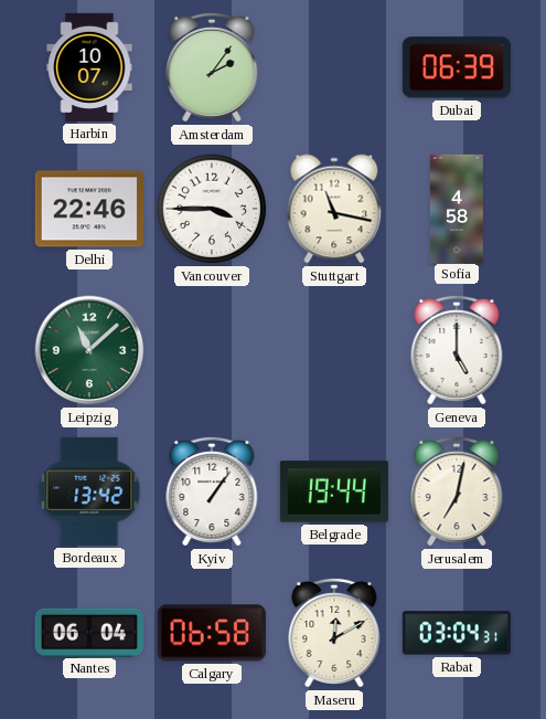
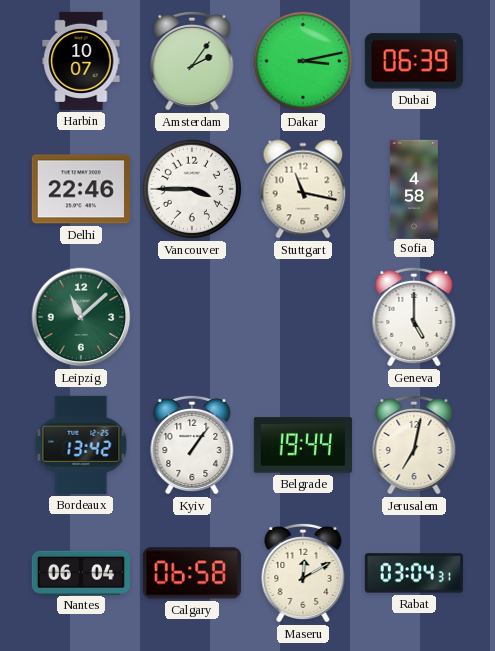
Dakar: none -> 3:13
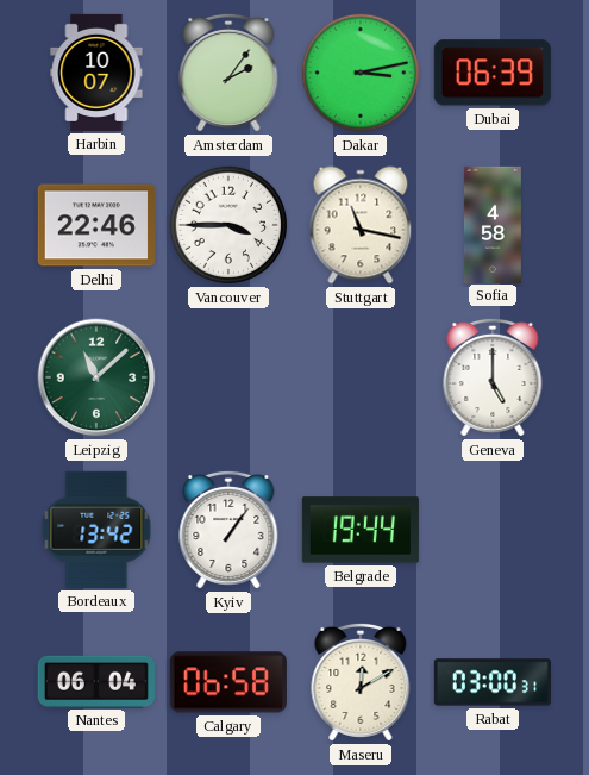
Jerusalem: 7:02 -> none
Rabat: 03:04 -> 03:00
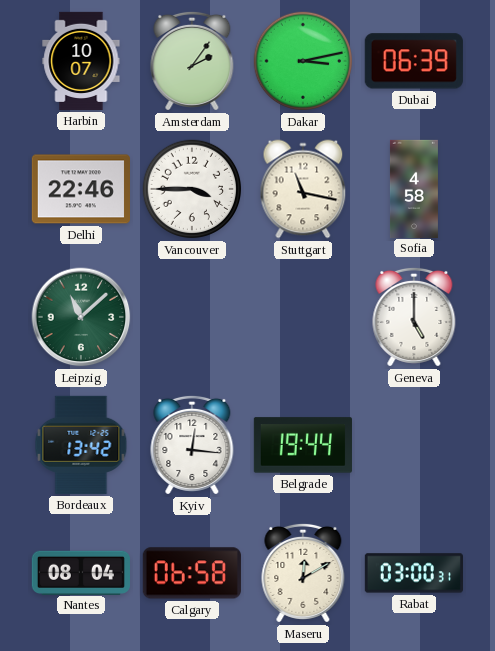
Kyiv: 1:06 -> 12:16
Nantes: 06:04 -> 08:04
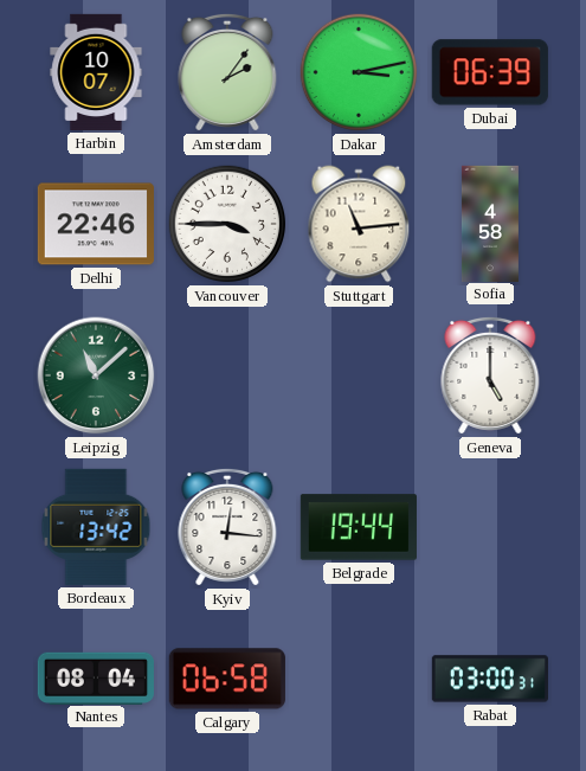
Stuttgart: 11:17 -> 11:14
Maseru: 12:10 -> none
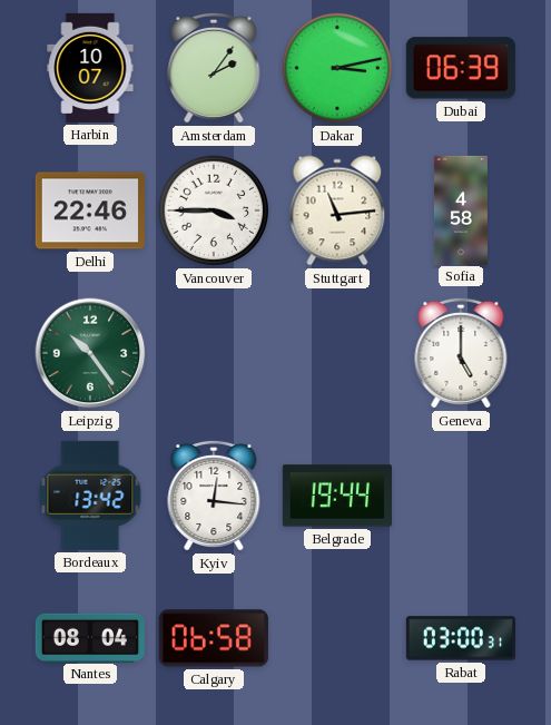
Leipzig: 11:08 -> 10:24
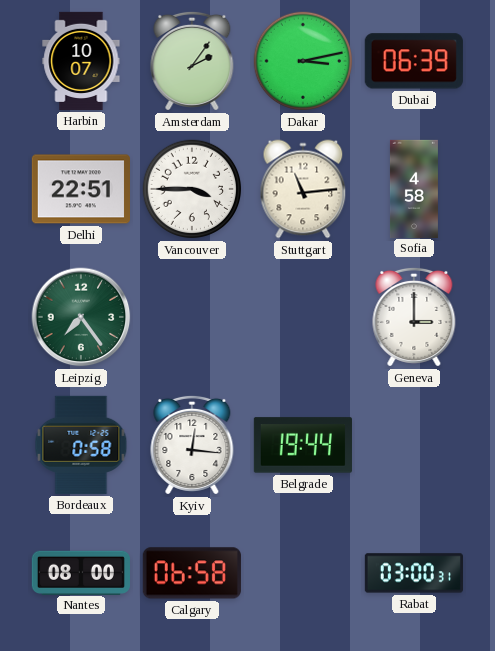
Delhi: 22:46 -> 22:51
Leipzig: 10:24 -> 7:24
Geneva: 5:00 -> 3:00
Bordeaux: 13:42 -> 0:58
Nantes: 08:04 -> 08:00
